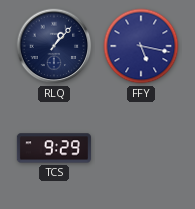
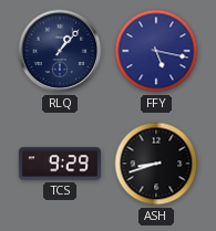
ASH: none -> 8:42
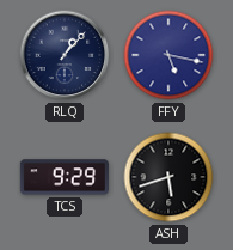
ASH: 8:42 -> 5:42
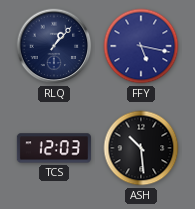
TCS: 9:29 -> 12:03
ASH: 5:42 -> 10:29
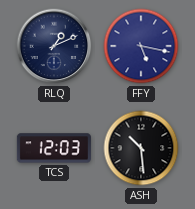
RLQ: 1:07 -> 1:11
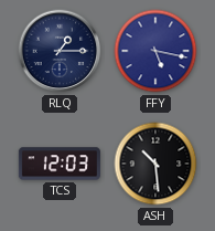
RLQ: 1:11 -> 1:15
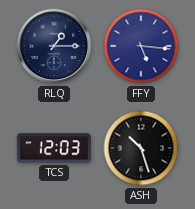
FFY: 5:17 -> 5:16
ASH: 10:29 -> 10:27
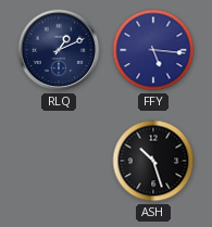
RLQ: 1:15 -> 1:11
TCS: 12:03 -> none
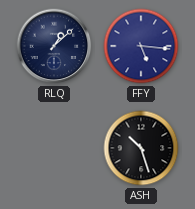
RLQ: 1:11 -> 1:08
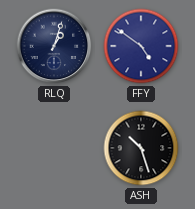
RLQ: 1:08 -> 1:03
FFY: 5:16 -> 4:51
